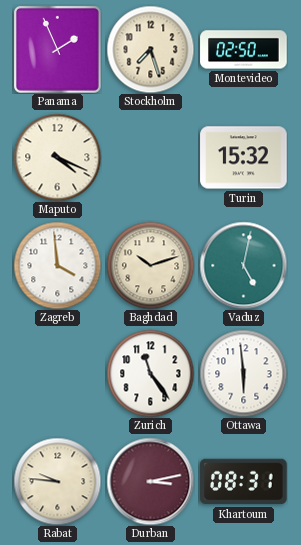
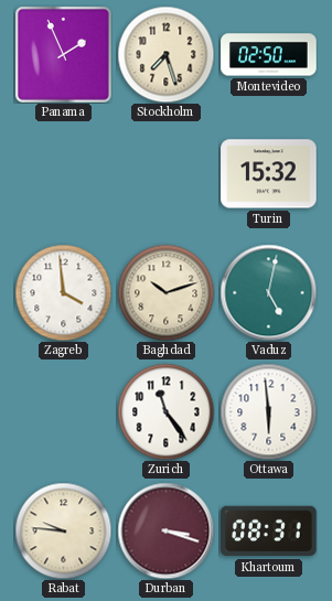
Maputo: 4:19 -> none
Durban: 3:13 -> 3:18
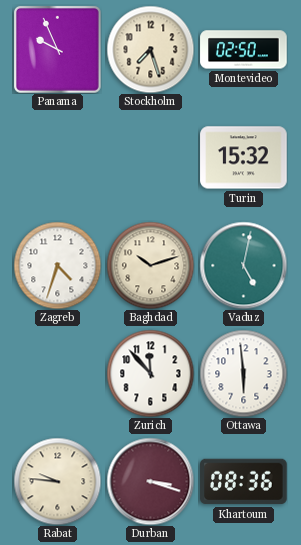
Panama: 1:56 -> 9:56
Zagreb: 3:59 -> 4:33
Zurich: 11:24 -> 11:53
Khartoum: 08:31 -> 08:36
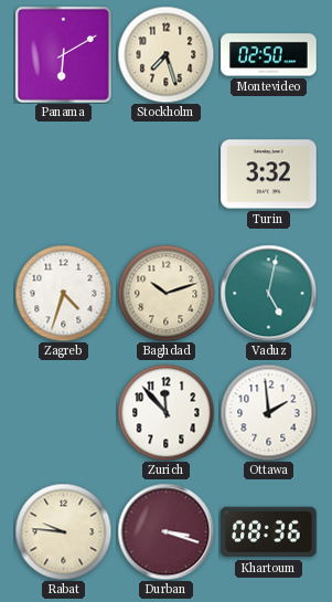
Panama: 9:56 -> 6:10
Turin: 15:32 -> 3:32
Ottawa: 5:59 -> 1:59
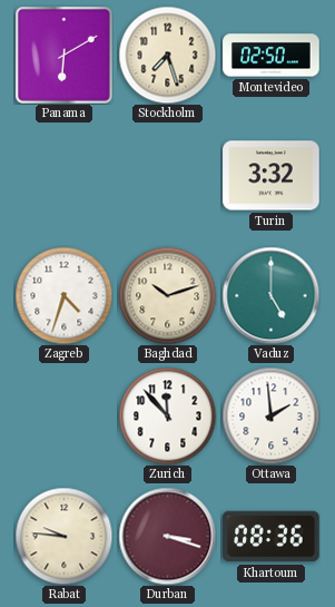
Vaduz: 5:02 -> 5:00
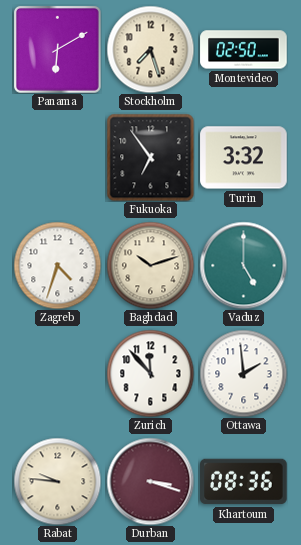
Fukuoka: none -> 6:54
